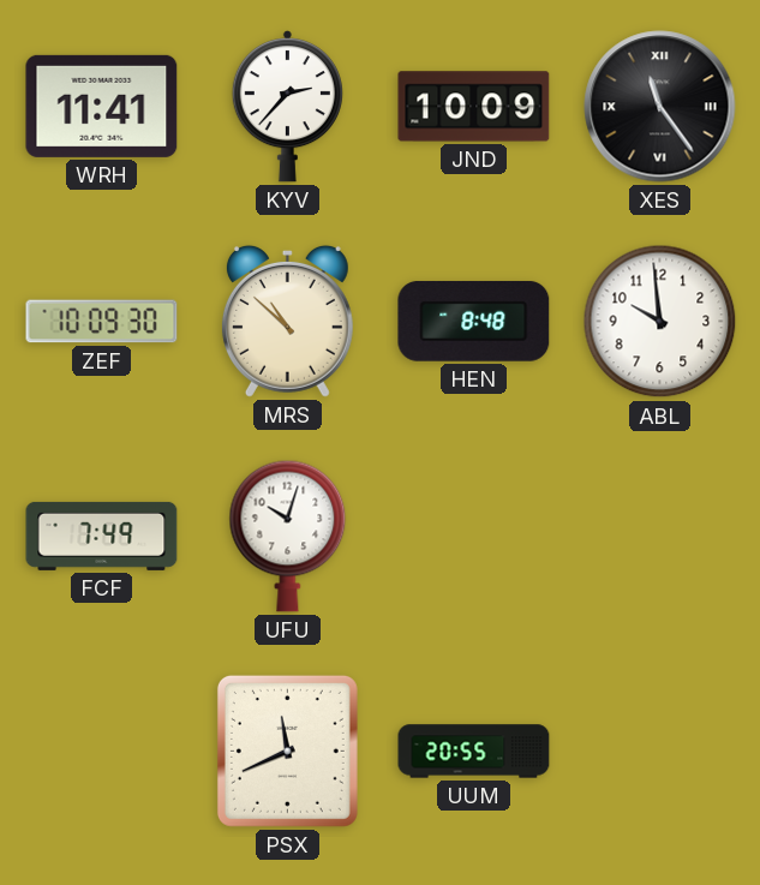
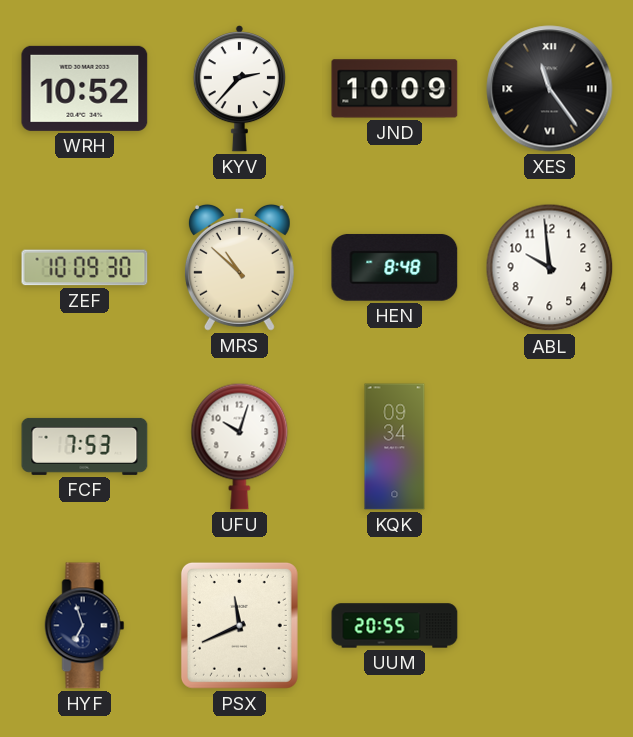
WRH: 11:41 -> 10:52
FCF: 7:49 -> 7:53
KQK: none -> 09:34
HYF: none -> 6:57
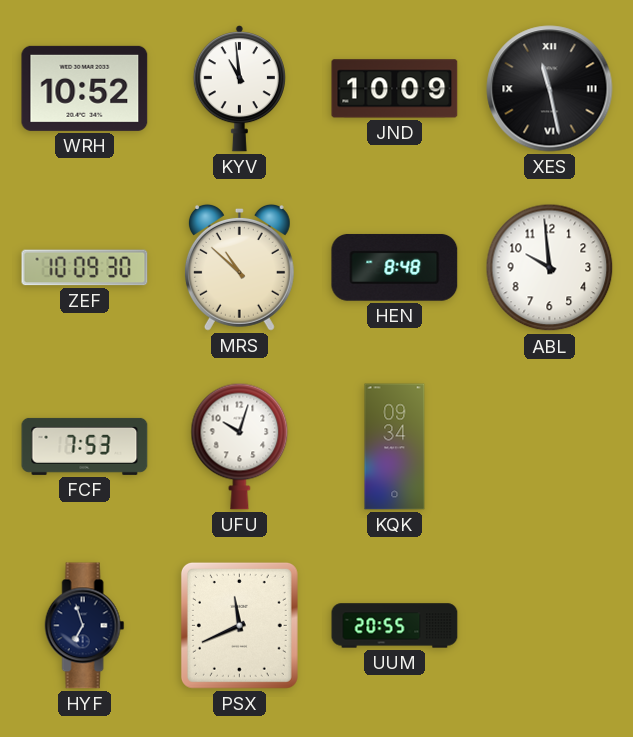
KYV: 2:37 -> 10:59
XES: 11:24 -> 11:28
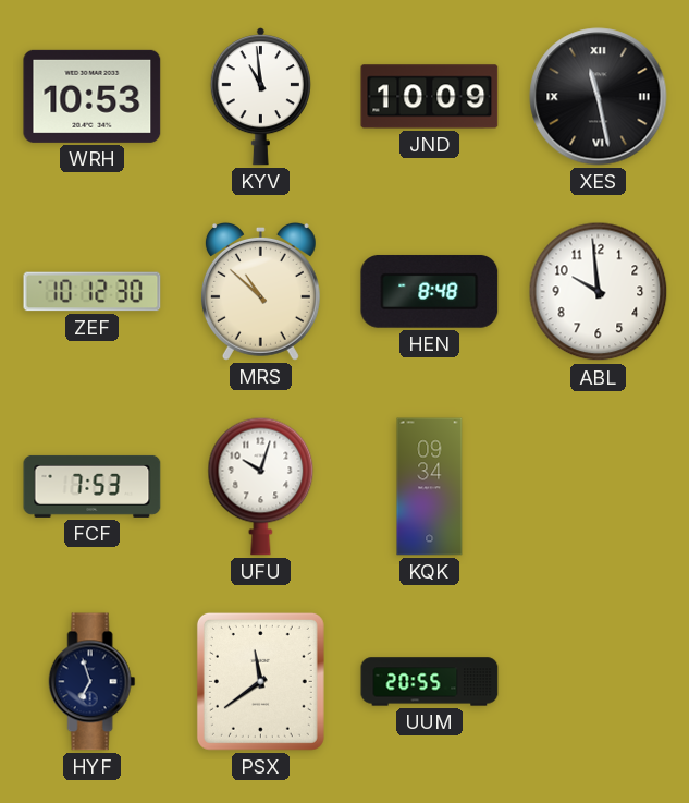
WRH: 10:52 -> 10:53
ZEF: 10:09 -> 10:12
PSX: 11:41 -> 11:39
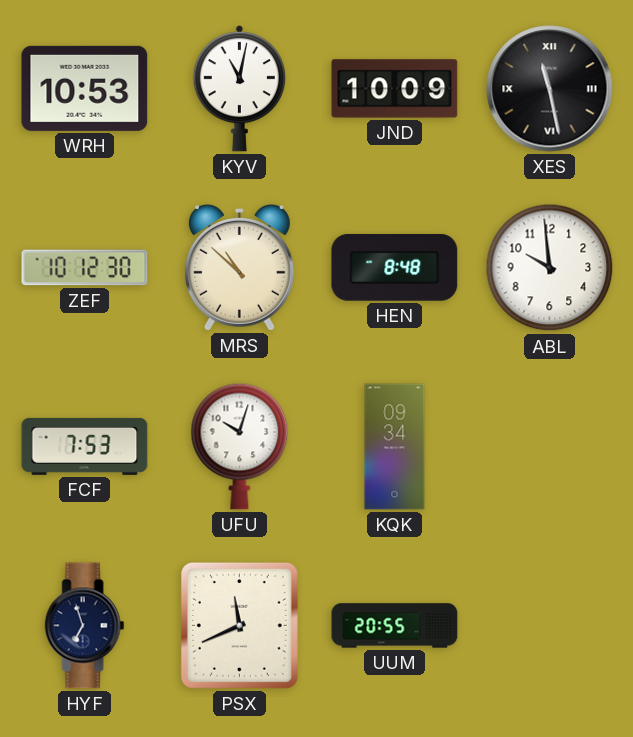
KYV: 10:59 -> 11:02
PSX: 11:39 -> 11:41
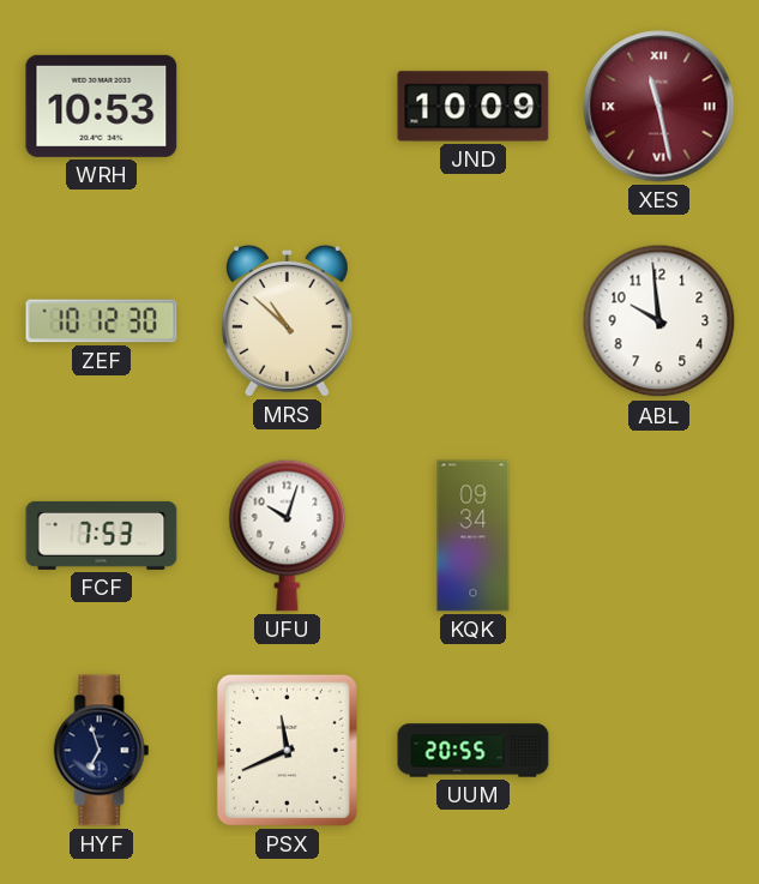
KYV: 11:02 -> none
XES dial: black -> burgundy
HEN: 8:48 -> none
